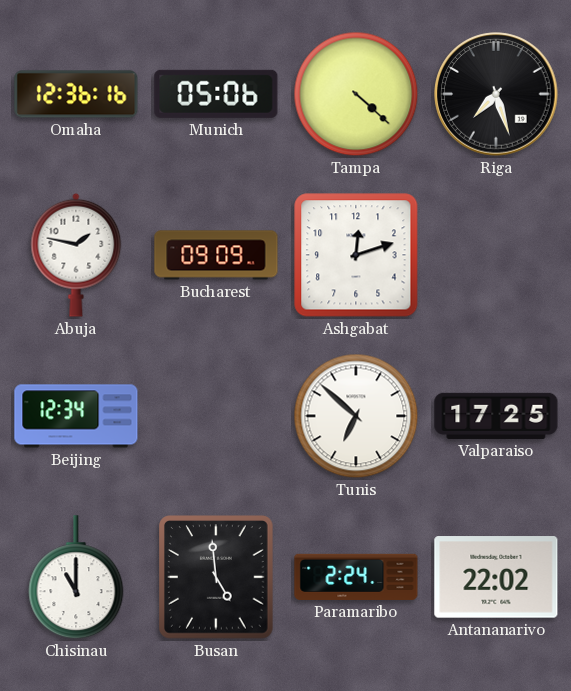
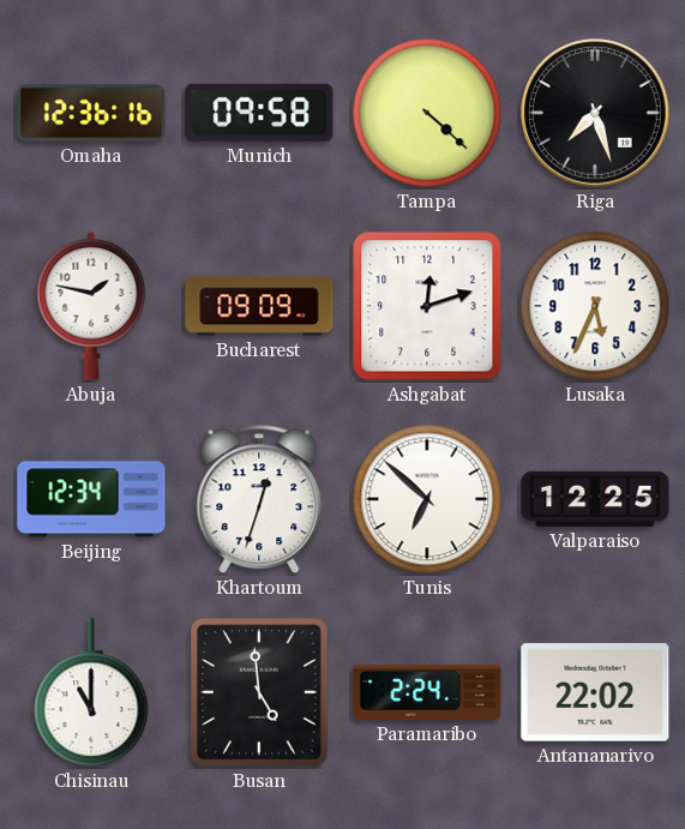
Munich: 05:06 -> 09:58
Lusaka: none -> 5:34
Khartoum: none -> 12:33
Valparaiso: 17:25 -> 12:25
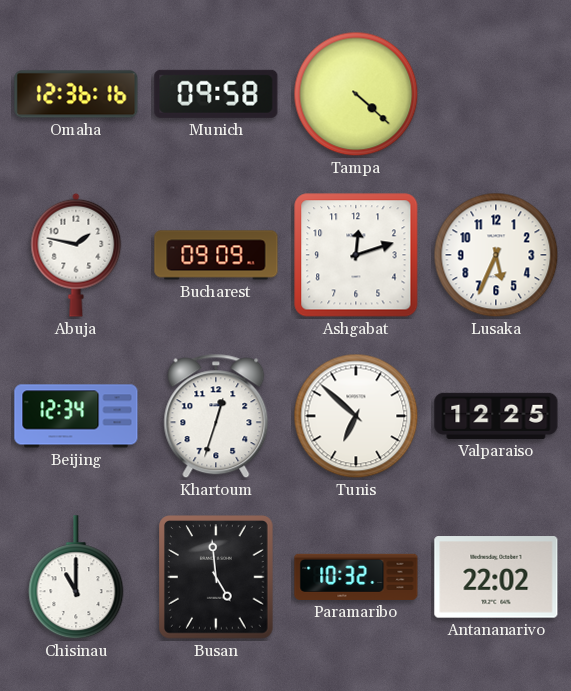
Riga: 7:27 -> none
Paramaribo: 2:24 -> 10:32
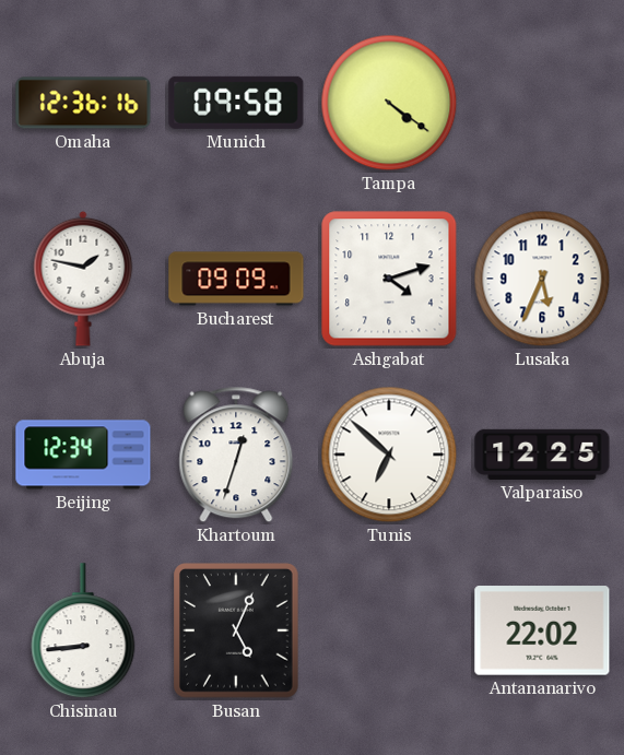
Tampa: 4:22 -> 4:21
Ashgabat: 12:12 -> 4:12
Chisinau: 11:00 -> 8:44
Busan: 4:59 -> 5:04
Paramaribo: 10:32 -> none
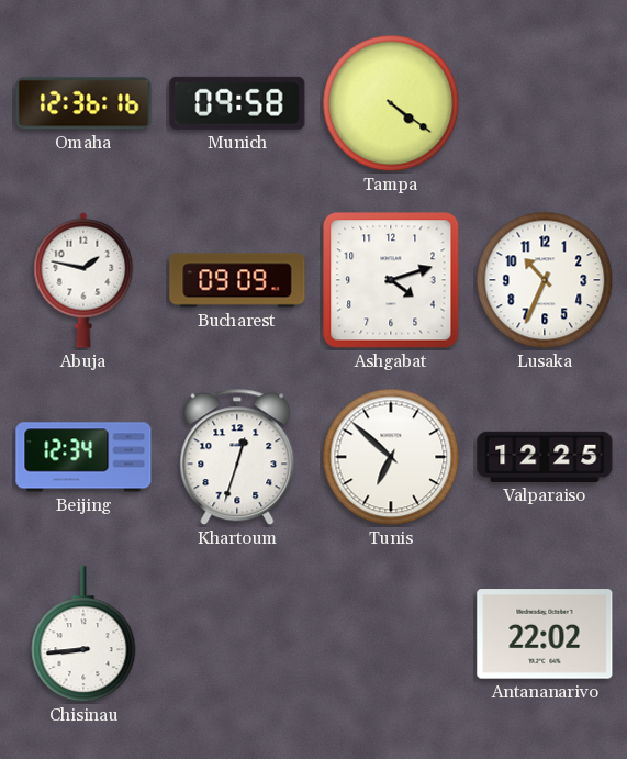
Lusaka: 5:34 -> 10:34
Busan: 5:04 -> none
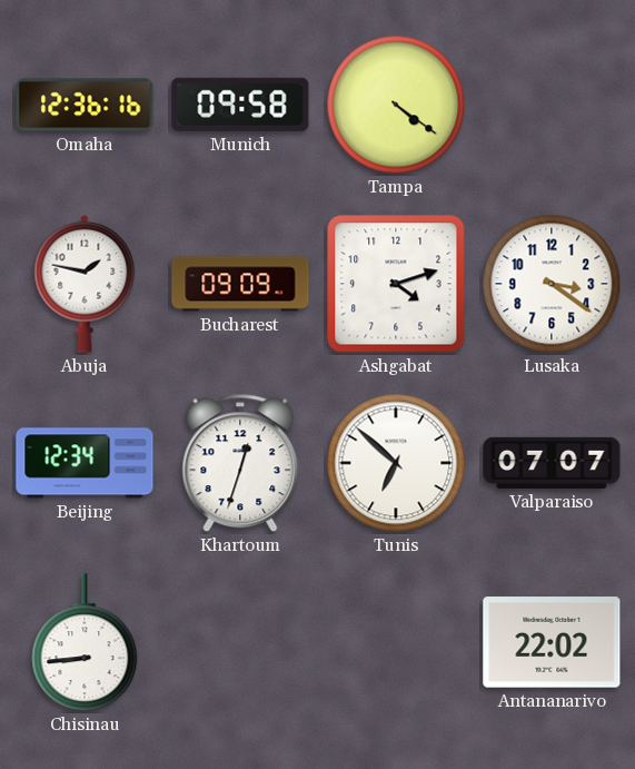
Lusaka: 10:34 -> 3:21
Valparaiso: 12:25 -> 07:07
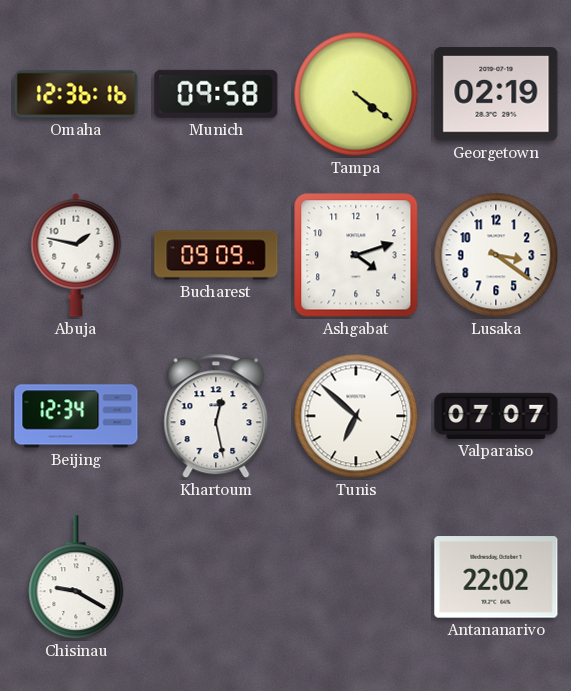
Georgetown: none -> 02:19
Khartoum: 12:33 -> 12:28
Chisinau: 8:44 -> 9:20
